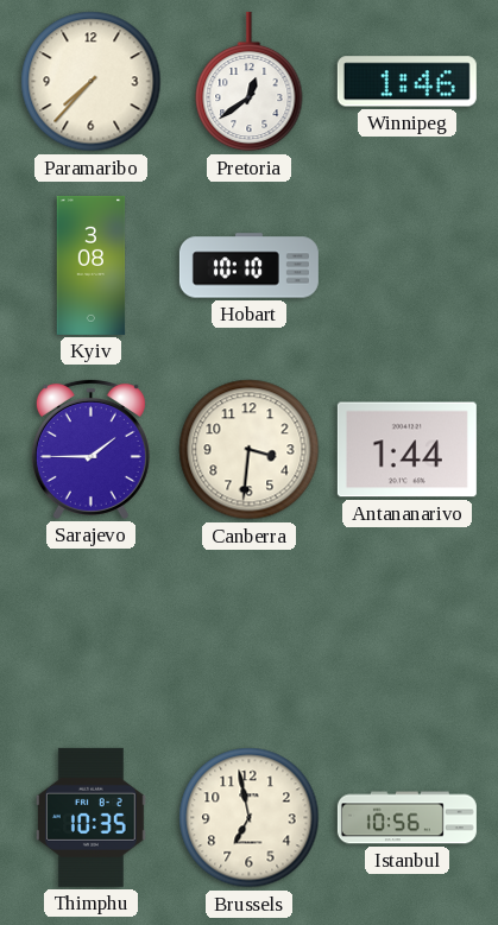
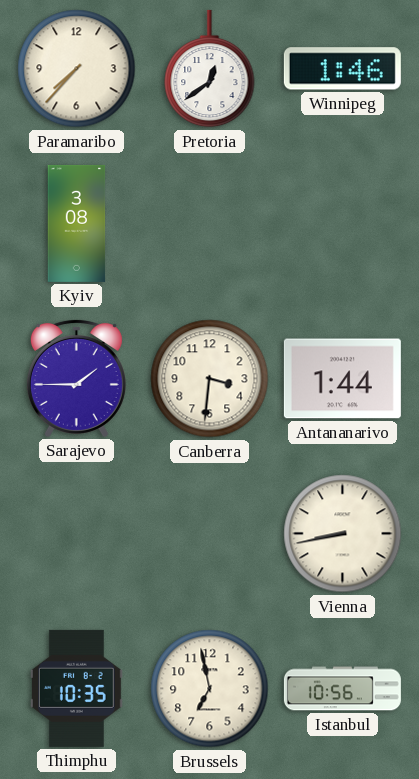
Hobart: 10:10 -> none
Vienna: none -> 8:43
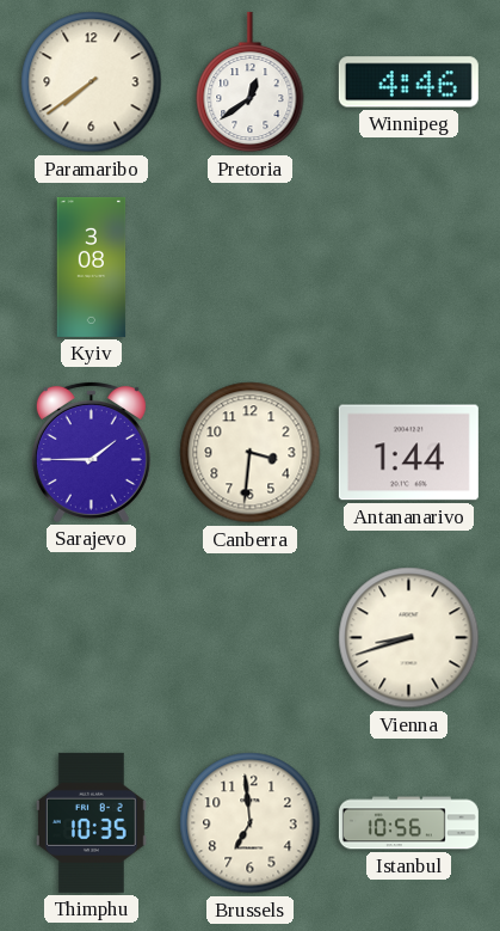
Paramaribo: 7:37 -> 7:39
Winnipeg: 1:46 -> 4:46
Vienna: 8:43 -> 8:42
Brussels: 6:58 -> 6:59
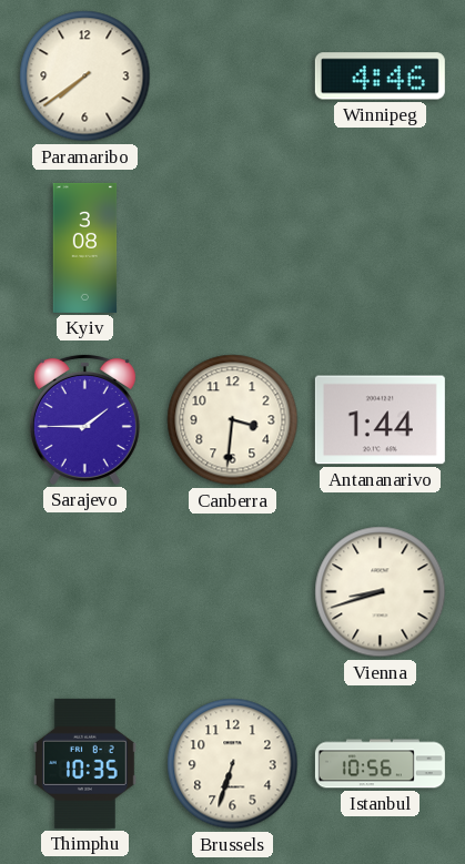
Pretoria: 12:39 -> none
Brussels: 6:59 -> 6:33
